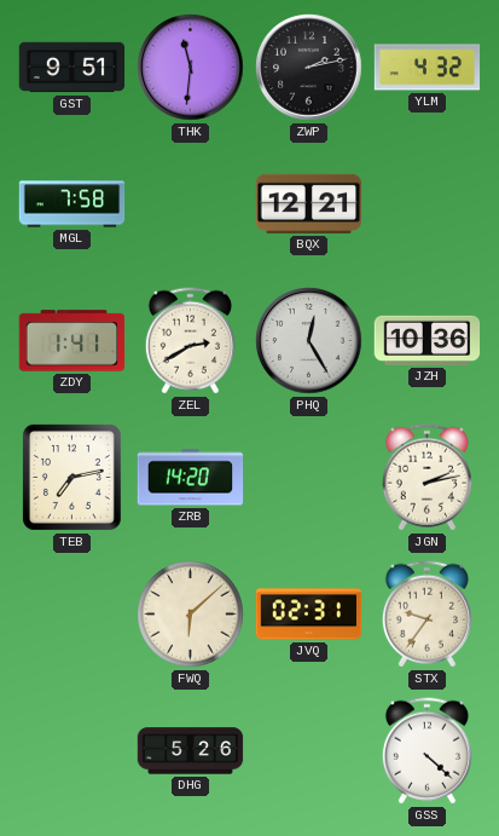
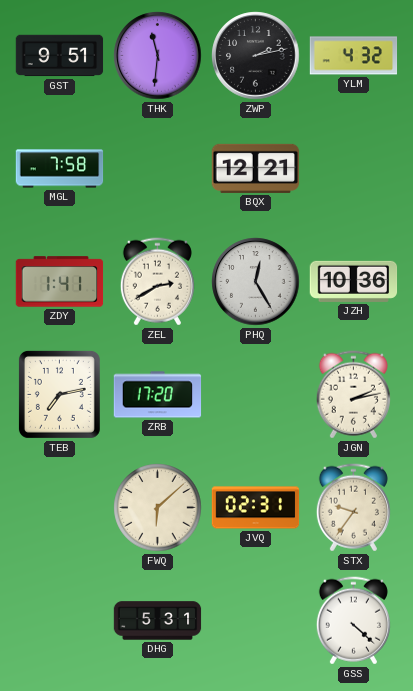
ZRB: 14:20 -> 17:20
DHG: 5:26 -> 5:31
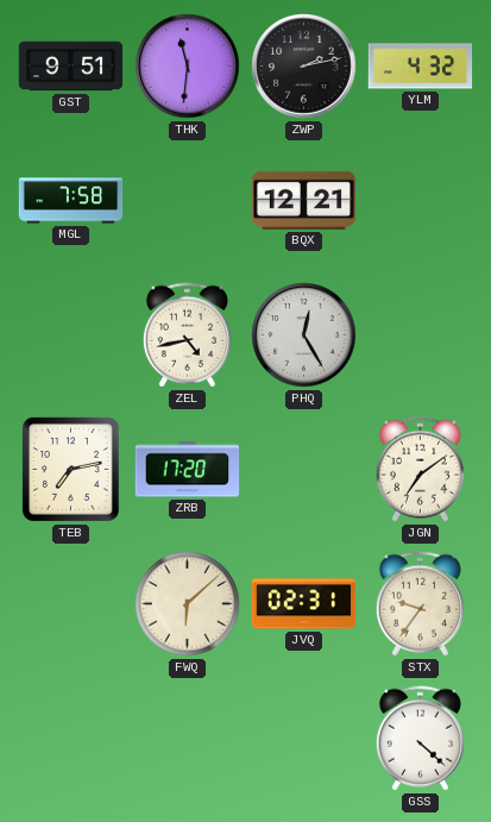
ZDY: 1:41 -> none
ZEL: 2:40 -> 4:43
JZH: 10:36 -> none
JGN: 2:13 -> 7:09
DHG: 5:31 -> none
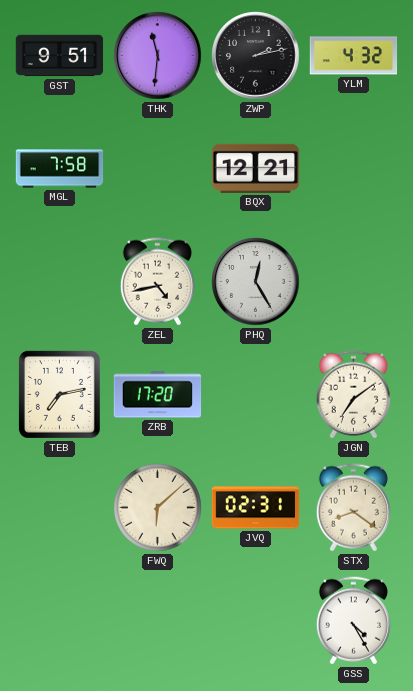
STX: 9:36 -> 8:21
GSS: 4:22 -> 4:25
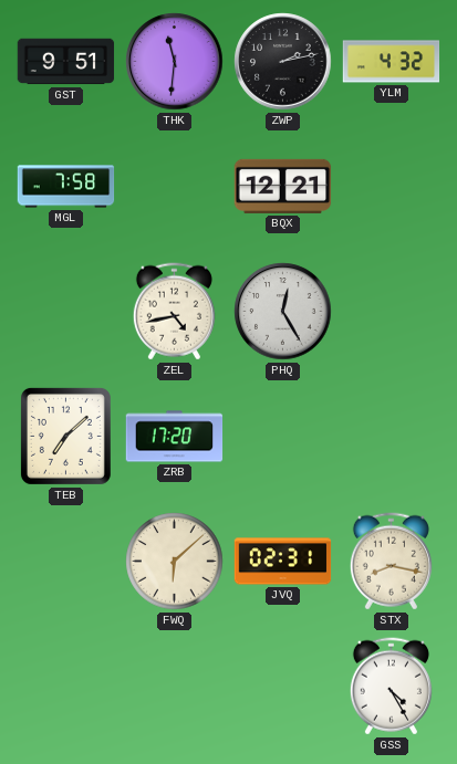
TEB: 7:13 -> 7:08
JGN: 7:09 -> none
STX: 8:21 -> 8:17
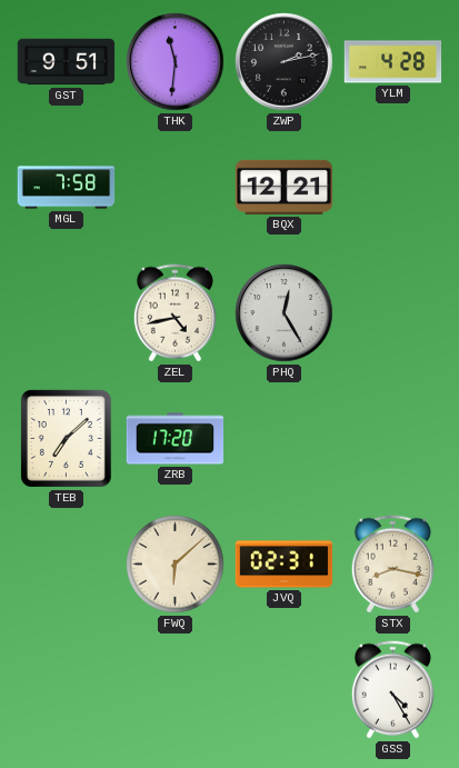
YLM: 4:32 -> 4:28
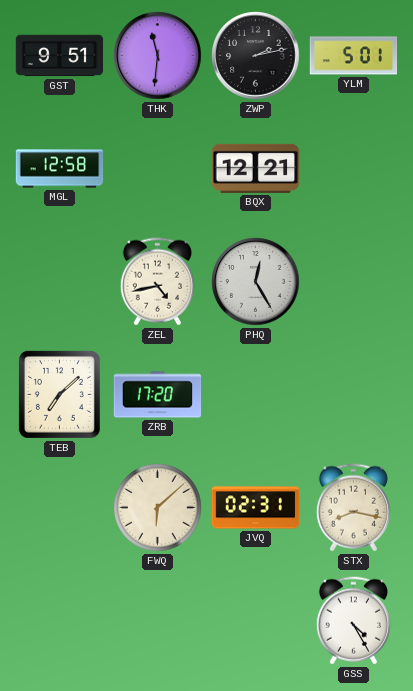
YLM: 4:28 -> 5:01
MGL: 7:58 -> 12:58
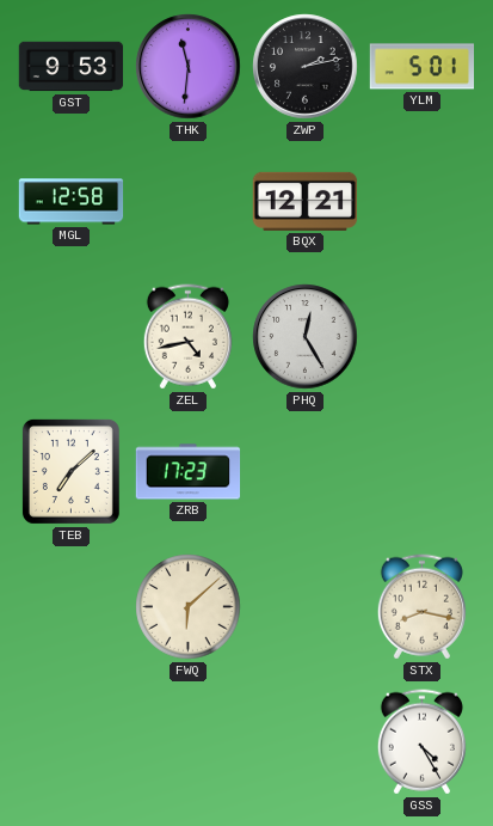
GST: 9:51 -> 9:53
ZRB: 17:20 -> 17:23
JVQ: 02:31 -> none
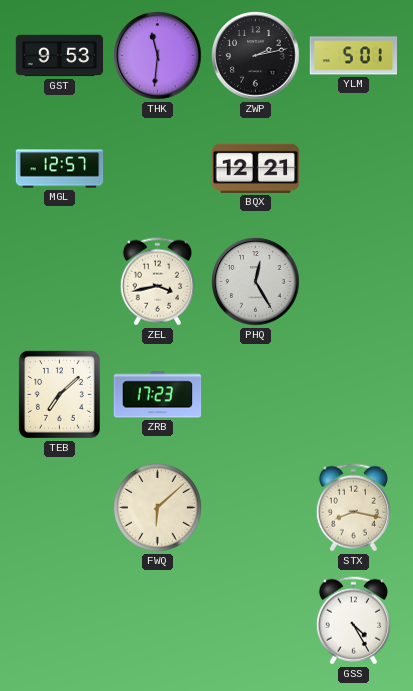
MGL: 12:58 -> 12:57
ZEL: 4:43 -> 3:43
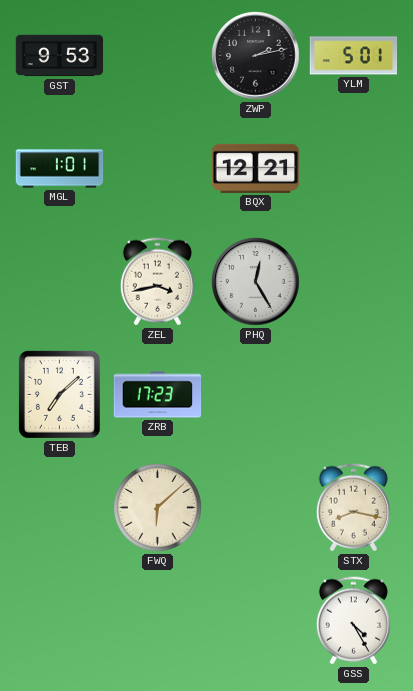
THK: 11:31 -> none
MGL: 12:57 -> 1:01
